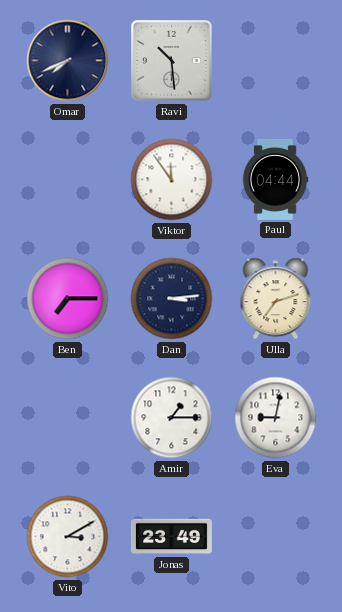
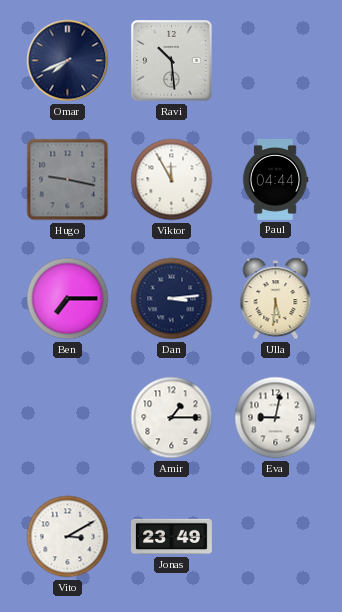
Hugo: none -> 9:17
Viktor: 11:54 -> 11:55
Ulla: 7:12 -> 5:31
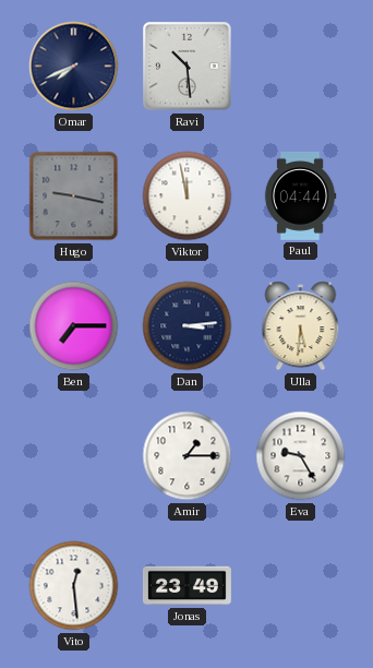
Viktor: 11:55 -> 11:58
Eva: 9:02 -> 9:25
Vito: 3:10 -> 12:29
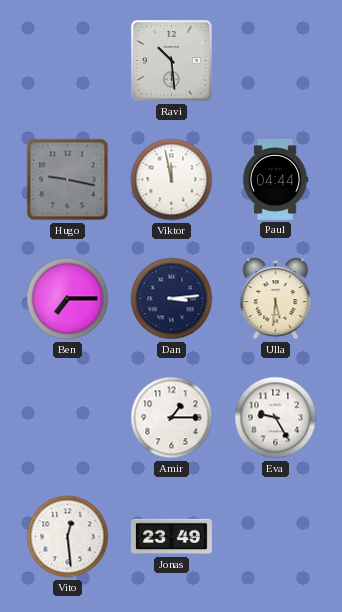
Omar: 7:41 -> none
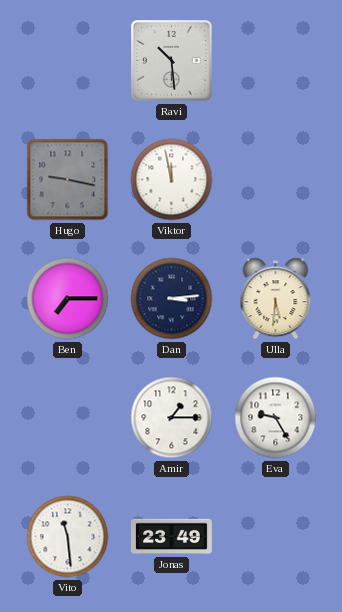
Paul: 04:44 -> none
Vito: 12:29 -> 11:29
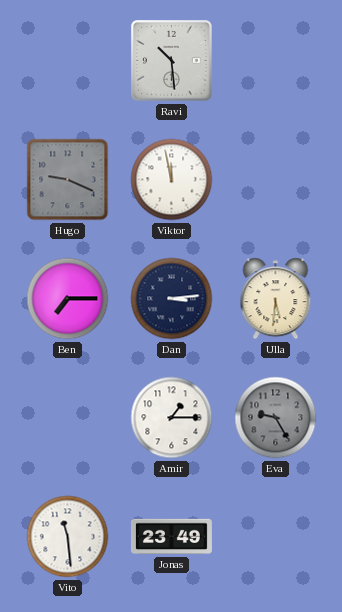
Hugo: 9:17 -> 9:19
Eva dial: white -> grey
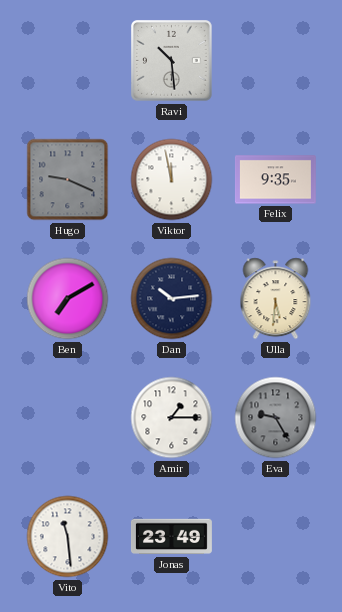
Felix: none -> 9:35
Ben: 7:15 -> 7:10
Dan: 3:14 -> 10:14
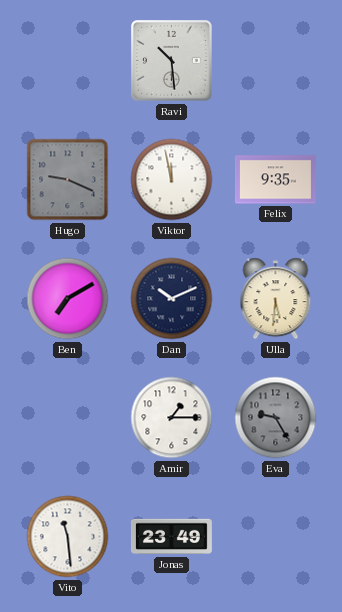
Dan: 10:14 -> 10:11
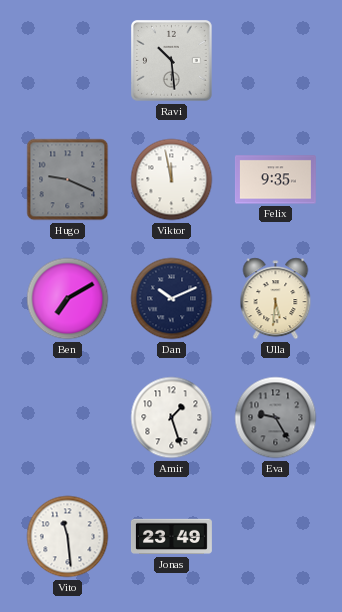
Amir: 1:15 -> 1:27
